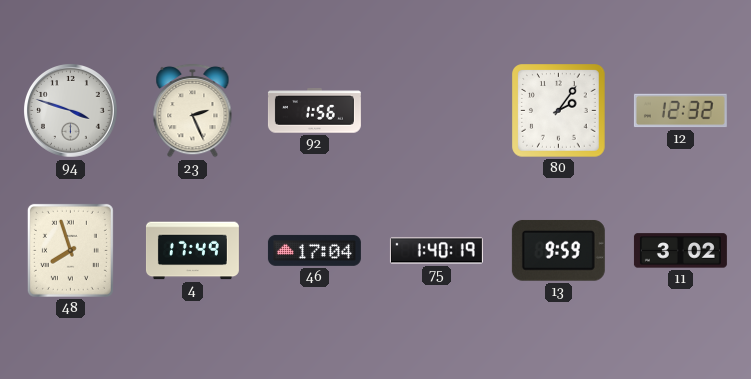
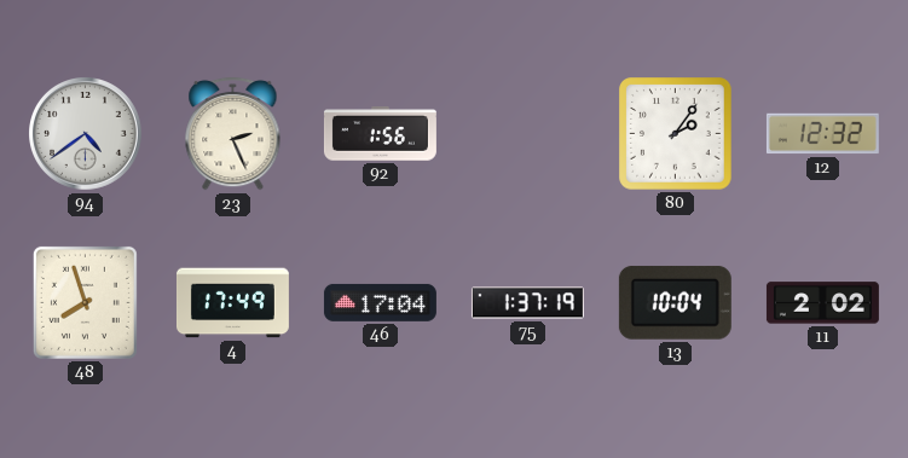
94: 3:48 -> 4:39
75: 1:40 -> 1:37
13: 9:59 -> 10:04
11: 3:02 -> 2:02
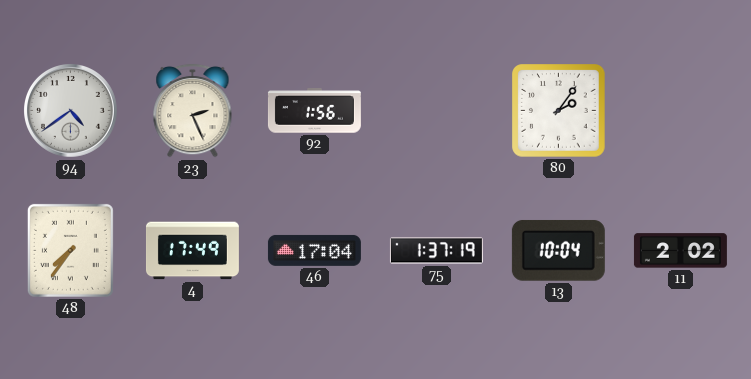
12: 12:32 -> none
48: 7:57 -> 7:36
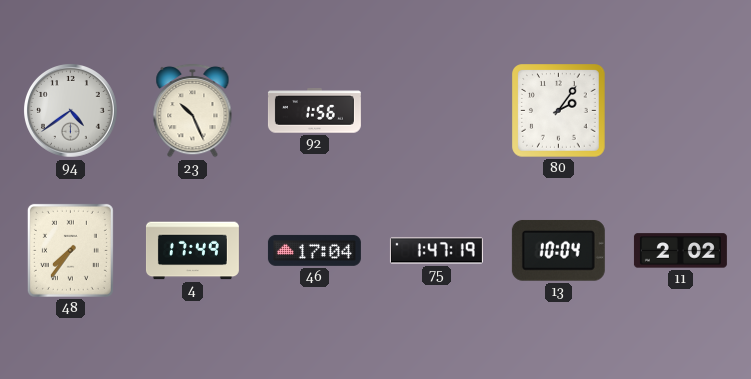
23: 2:26 -> 10:26
75: 1:37 -> 1:47
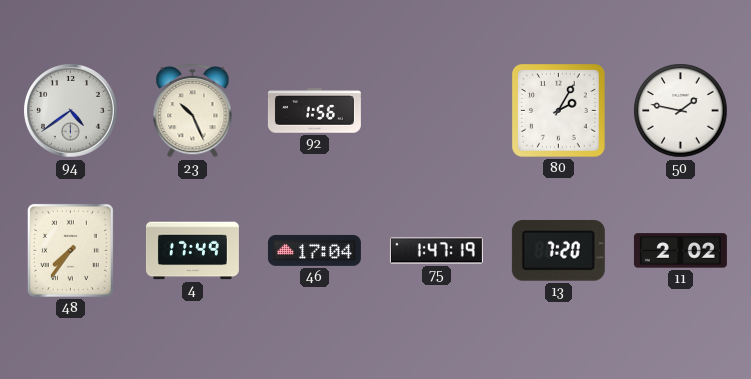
80: 2:06 -> 2:05
50: none -> 1:47
13: 10:04 -> 7:20
